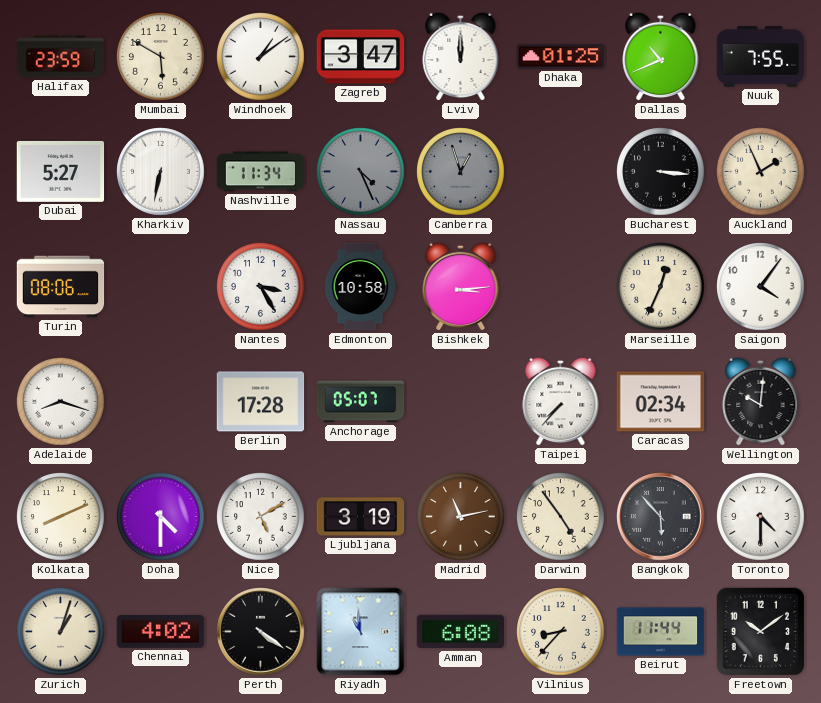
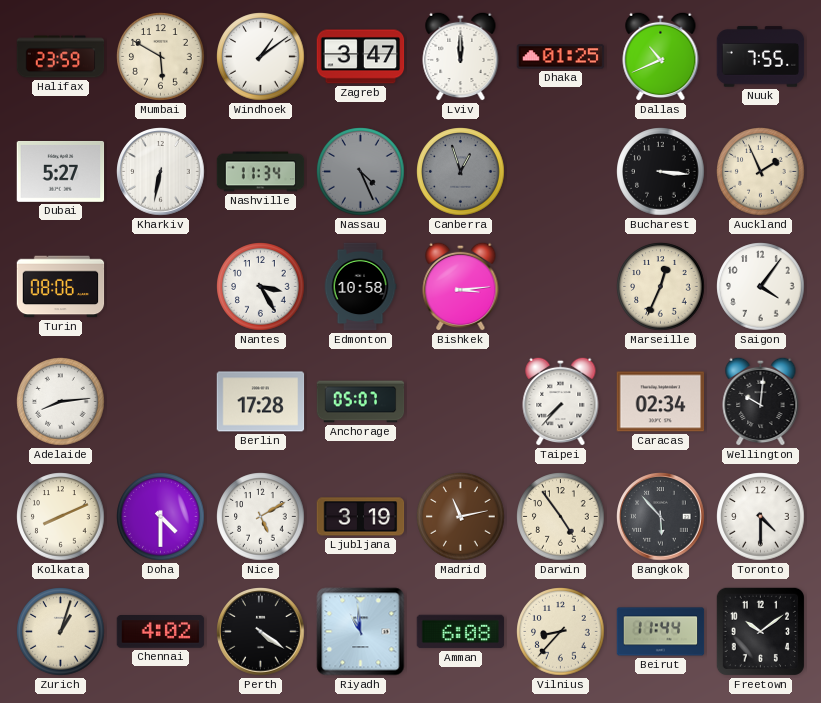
Adelaide: 8:18 -> 8:14
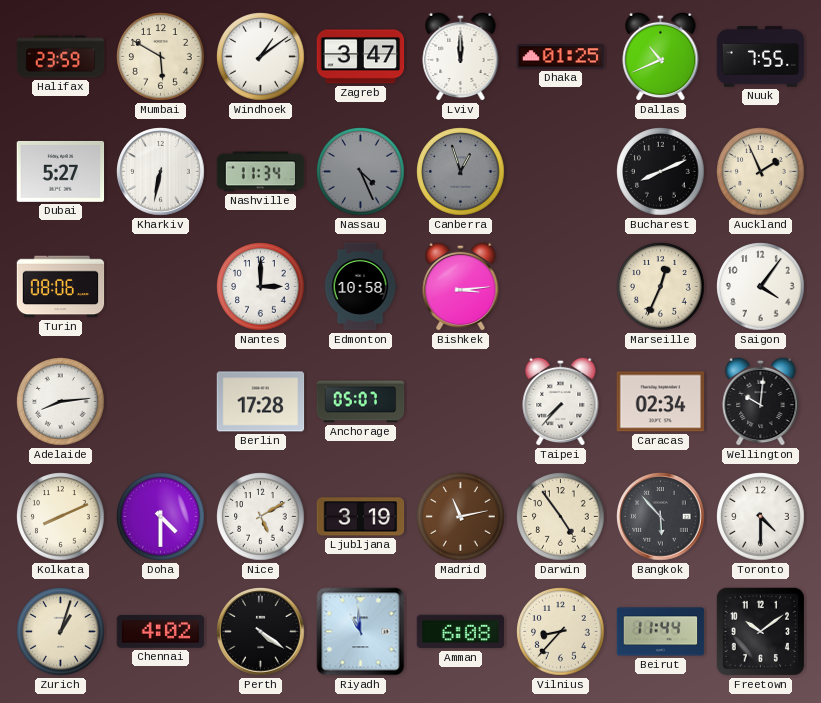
Bucharest: 3:16 -> 8:11
Nantes: 3:25 -> 3:00
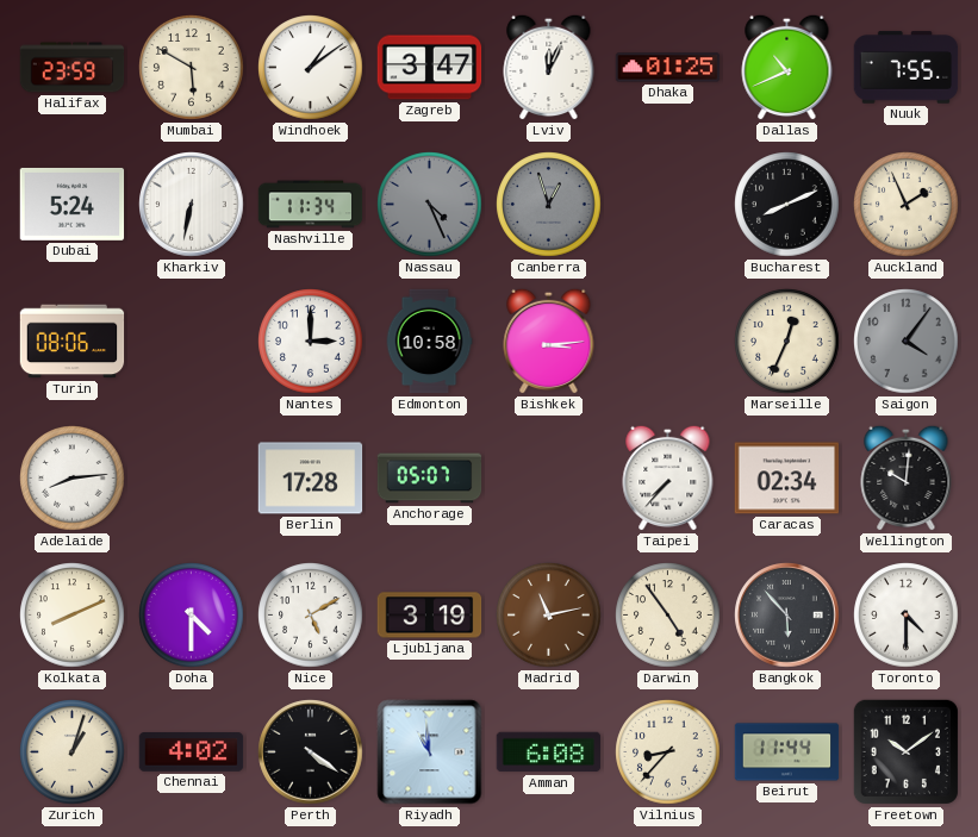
Lviv: 12:00 -> 12:04
Dubai: 5:27 -> 5:24
Saigon dial: white -> grey
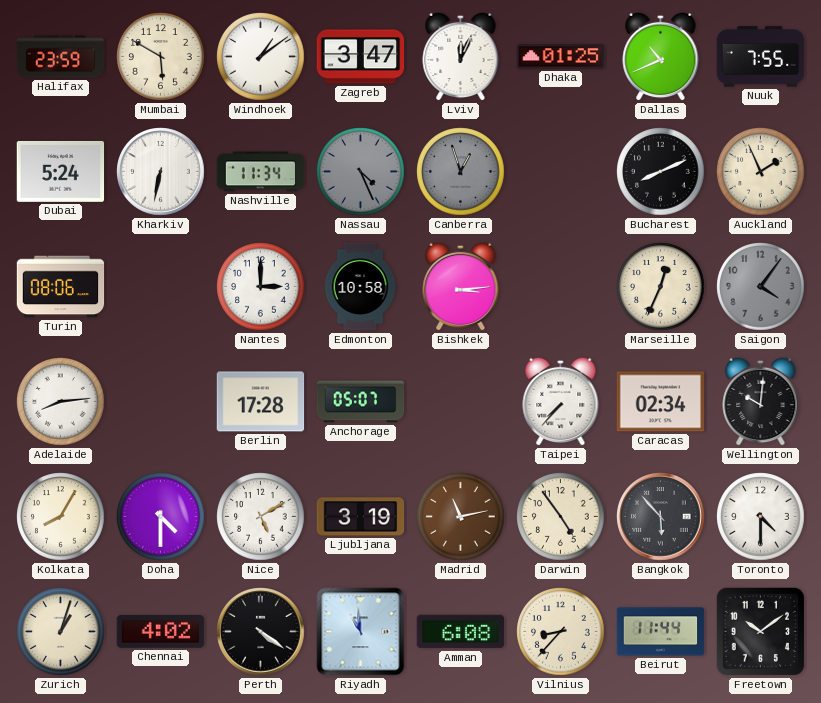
Kolkata: 8:11 -> 8:05
